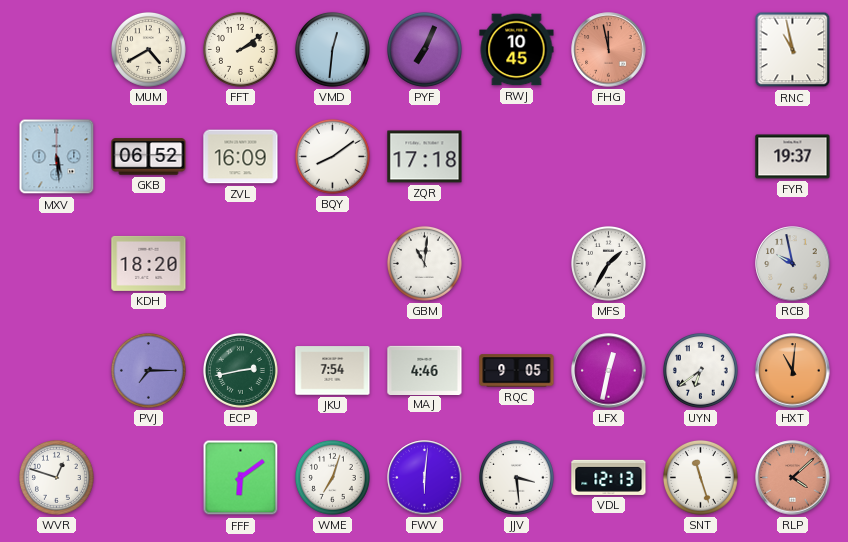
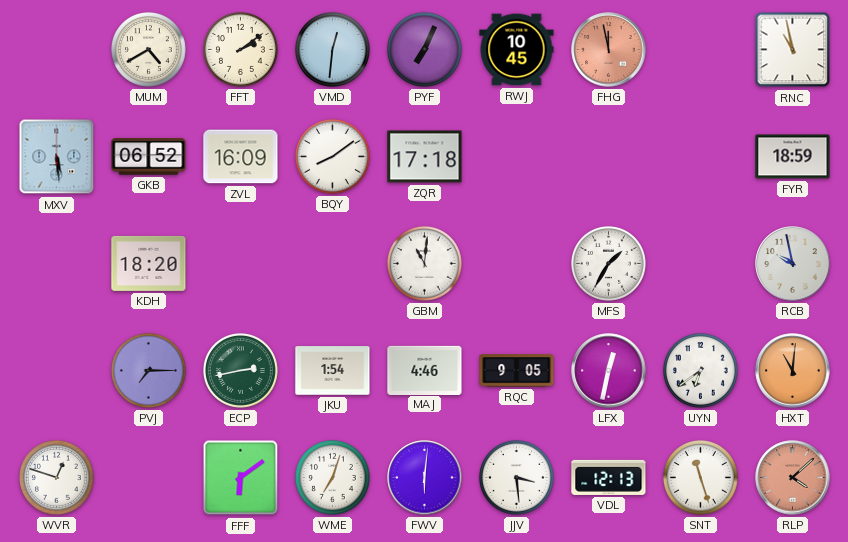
FYR: 19:37 -> 18:59
JKU: 7:54 -> 1:54
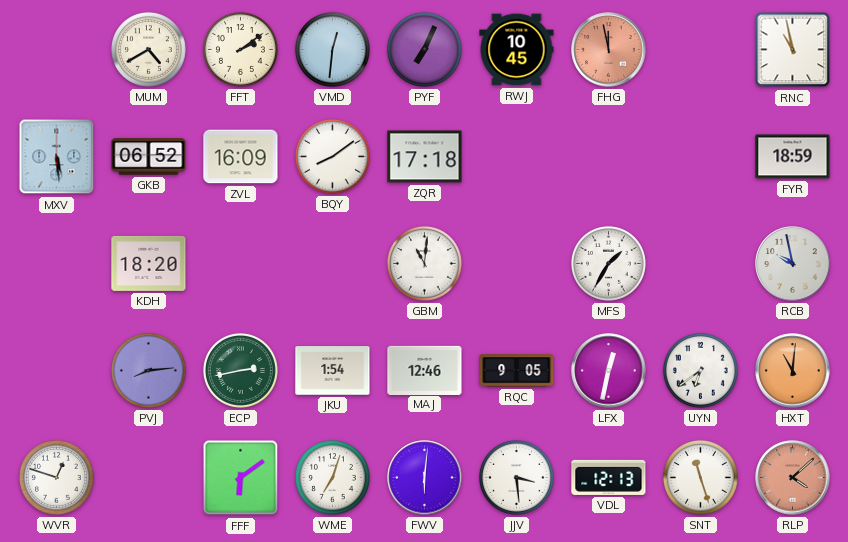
PVJ: 7:15 -> 8:14
MAJ: 4:46 -> 12:46
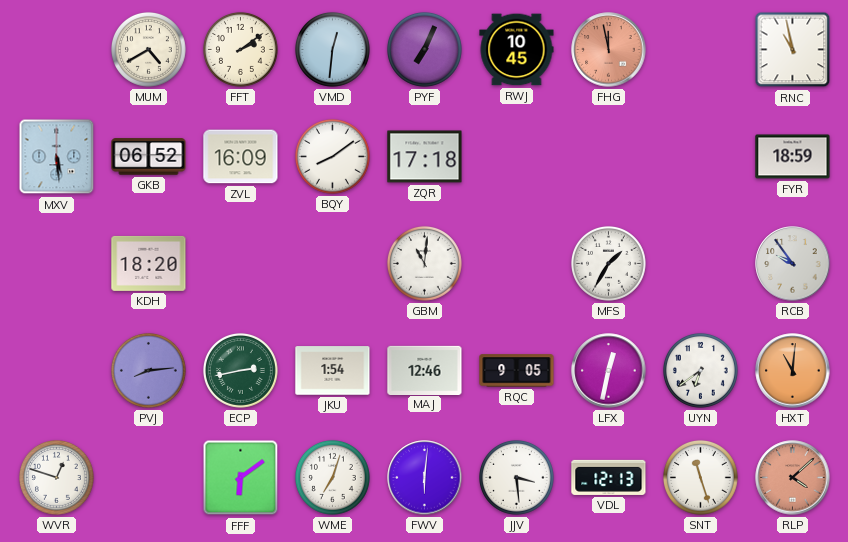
RCB: 9:58 -> 9:54
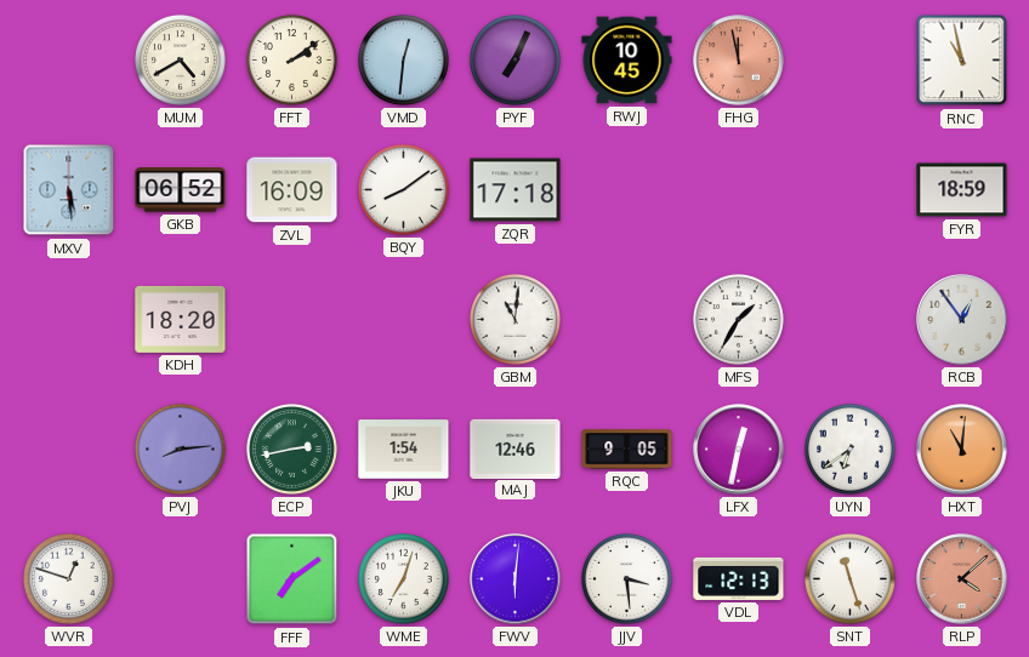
RCB: 9:54 -> 12:54
FFF: 6:09 -> 7:09
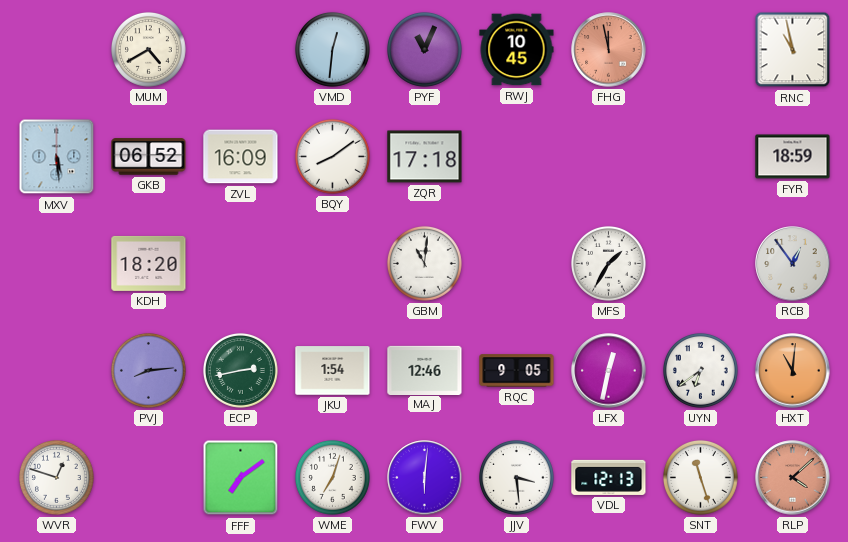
FFT: 2:09 -> none
PYF: 7:04 -> 11:04
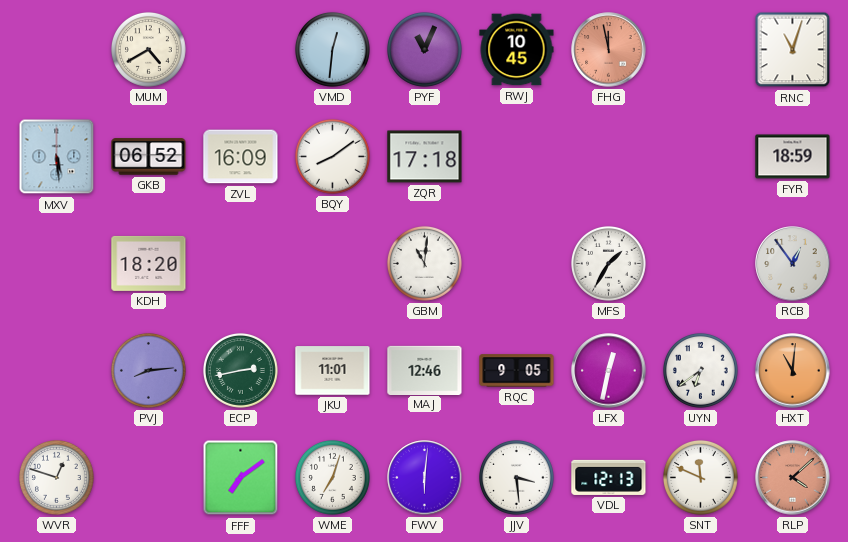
RNC: 10:58 -> 11:03
JKU: 1:54 -> 11:01
SNT: 11:27 -> 11:49
